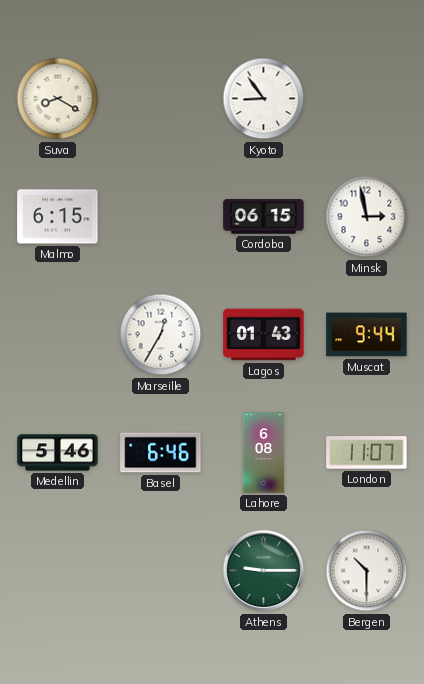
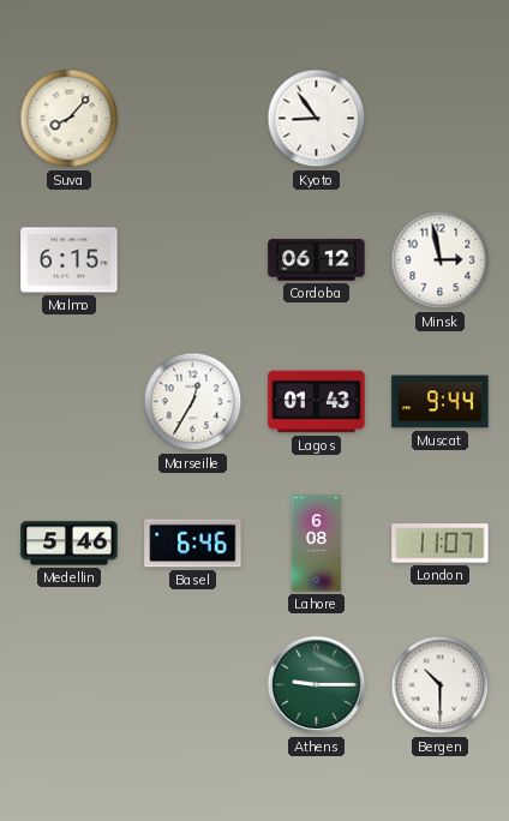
Suva: 8:20 -> 8:07
Cordoba: 06:15 -> 06:12
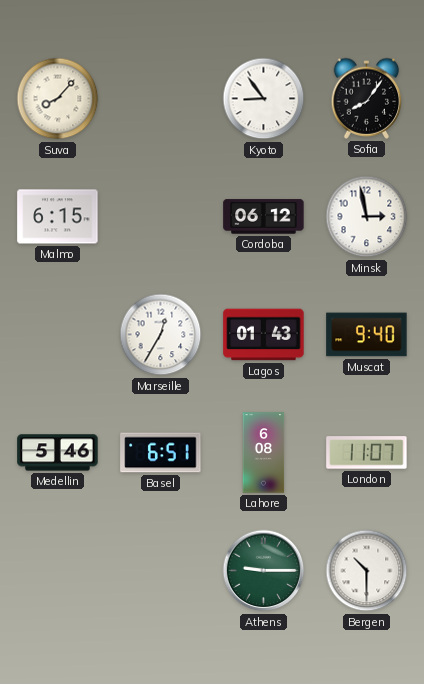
Sofia: none -> 8:06
Muscat: 9:44 -> 9:40
Basel: 6:46 -> 6:51
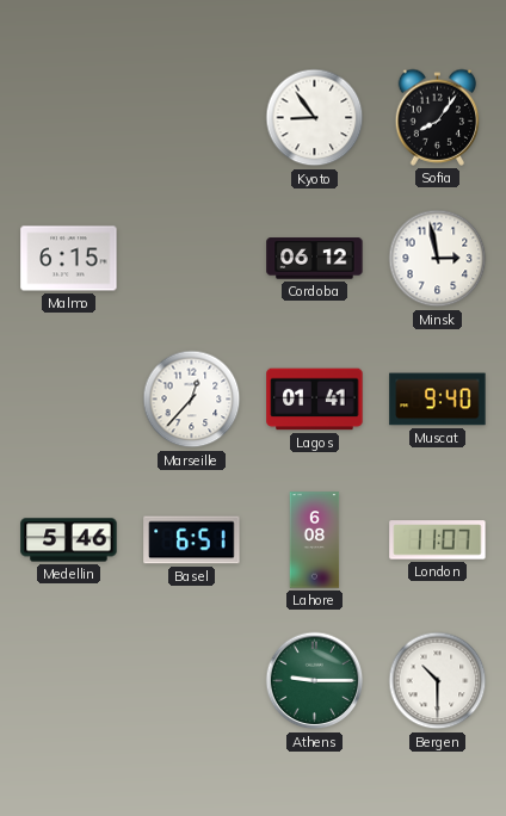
Suva: 8:07 -> none
Marseille: 12:35 -> 12:37
Lagos: 01:43 -> 01:41
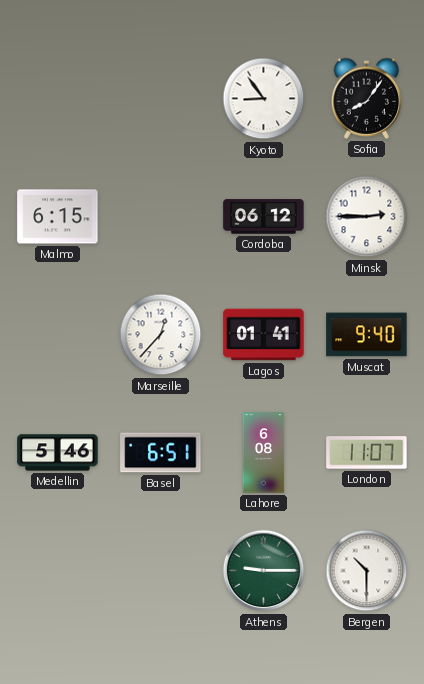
Minsk: 2:58 -> 2:45
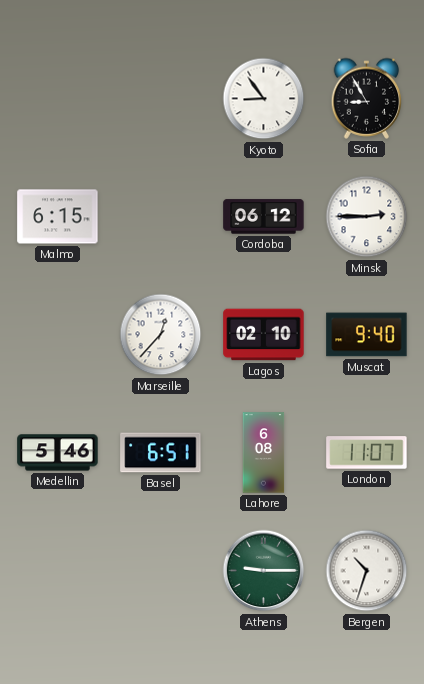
Sofia: 8:06 -> 8:55
Lagos: 01:41 -> 02:10
Bergen: 10:30 -> 10:33
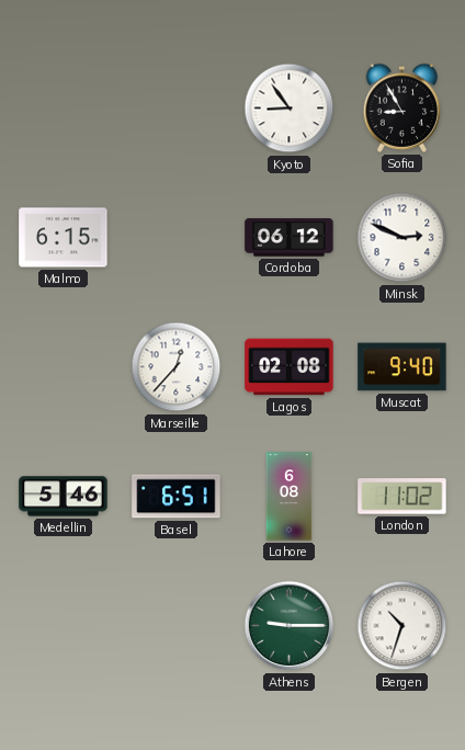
Minsk: 2:45 -> 2:49
Lagos: 02:10 -> 02:08
London: 11:07 -> 11:02
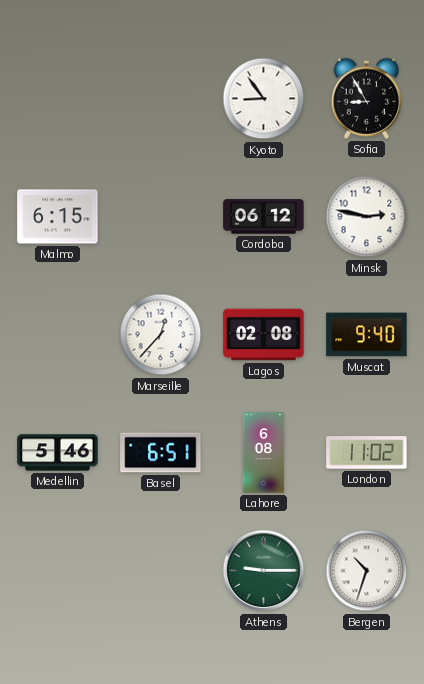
Minsk: 2:49 -> 2:47
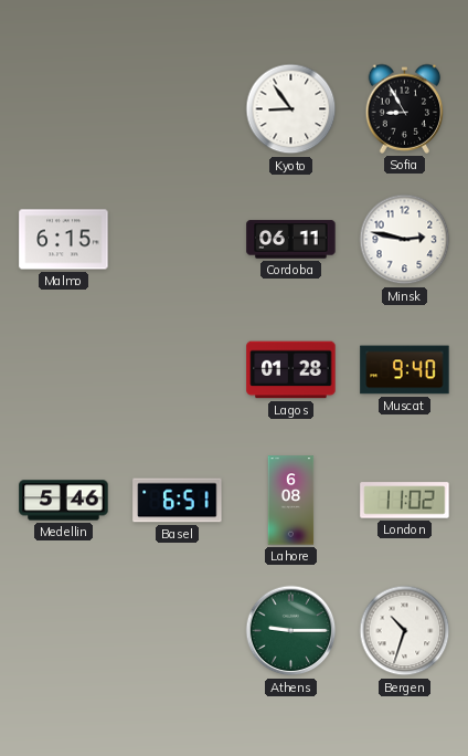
Cordoba: 06:12 -> 06:11
Marseille: 12:37 -> none
Lagos: 02:08 -> 01:28
